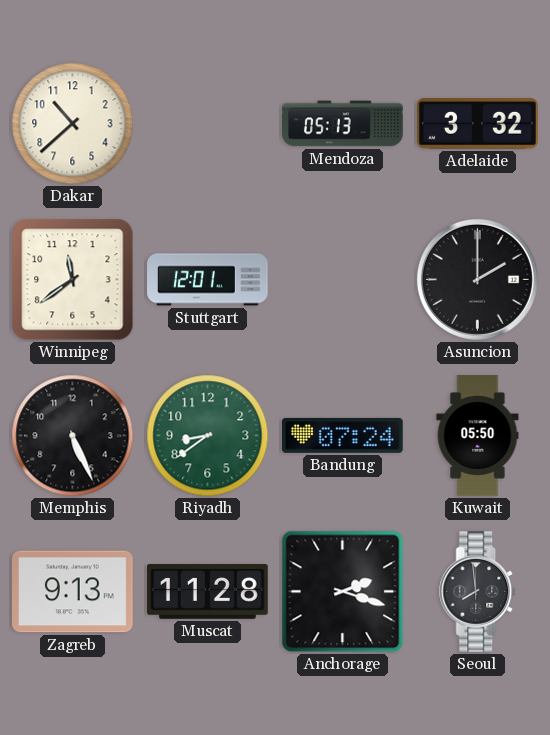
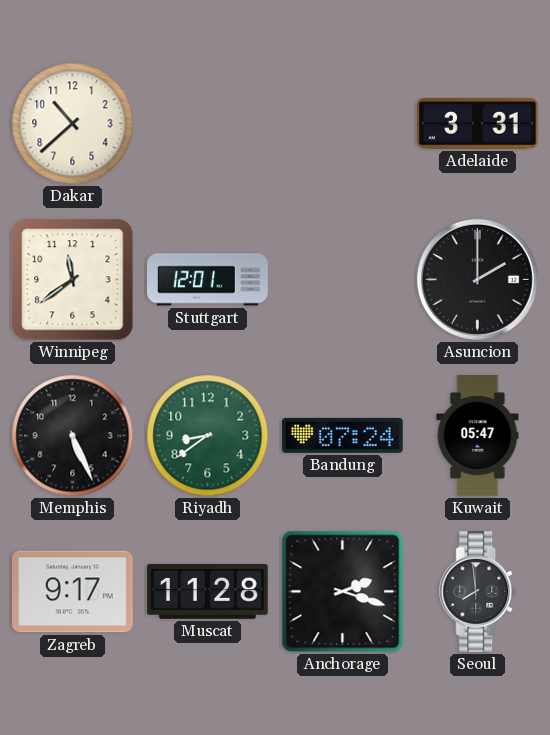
Mendoza: 05:13 -> none
Adelaide: 3:32 -> 3:31
Kuwait: 05:50 -> 05:47
Zagreb: 9:13 -> 9:17
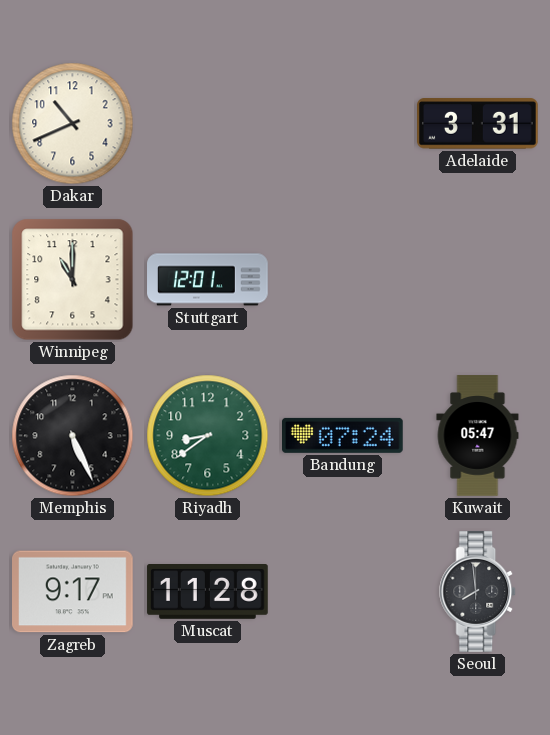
Dakar: 10:38 -> 10:41
Winnipeg: 11:39 -> 11:00
Asuncion: 2:00 -> none
Anchorage: 2:18 -> none
